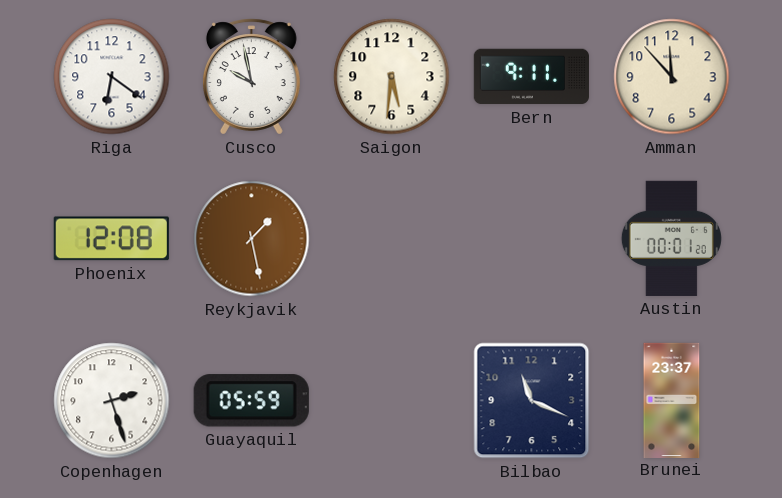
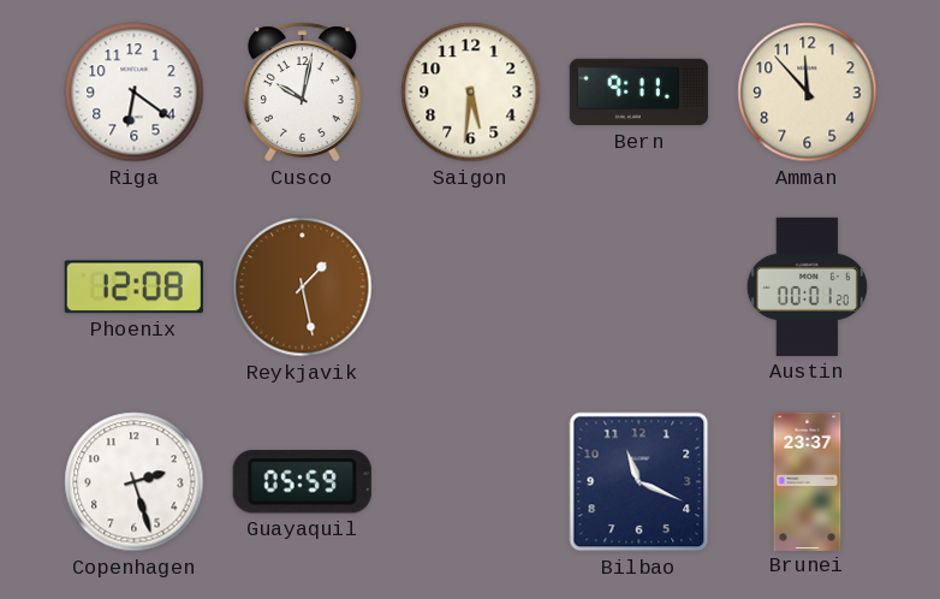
Cusco: 9:58 -> 10:02
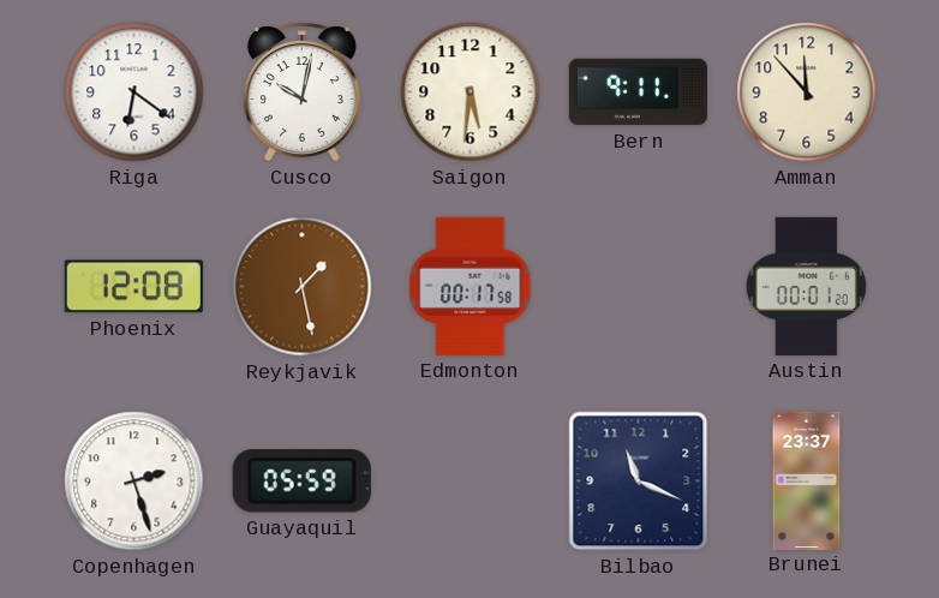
Edmonton: none -> 00:17
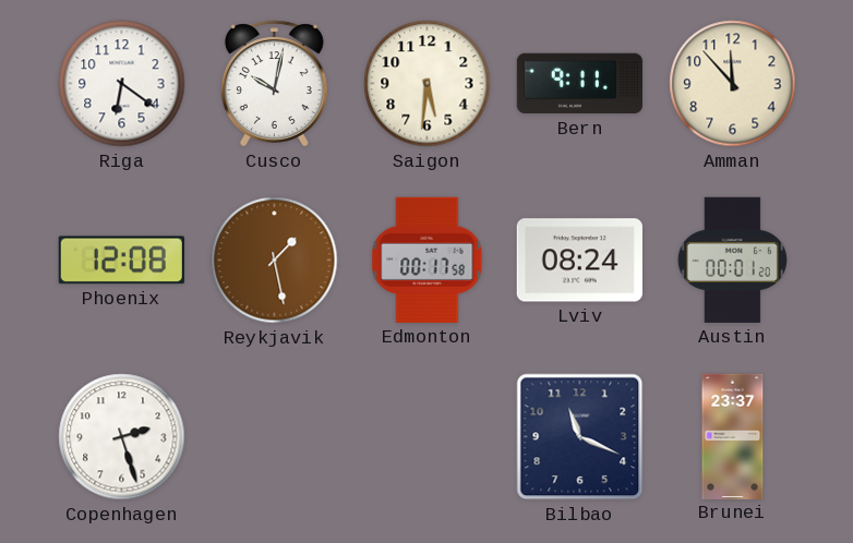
Lviv: none -> 08:24
Guayaquil: 05:59 -> none
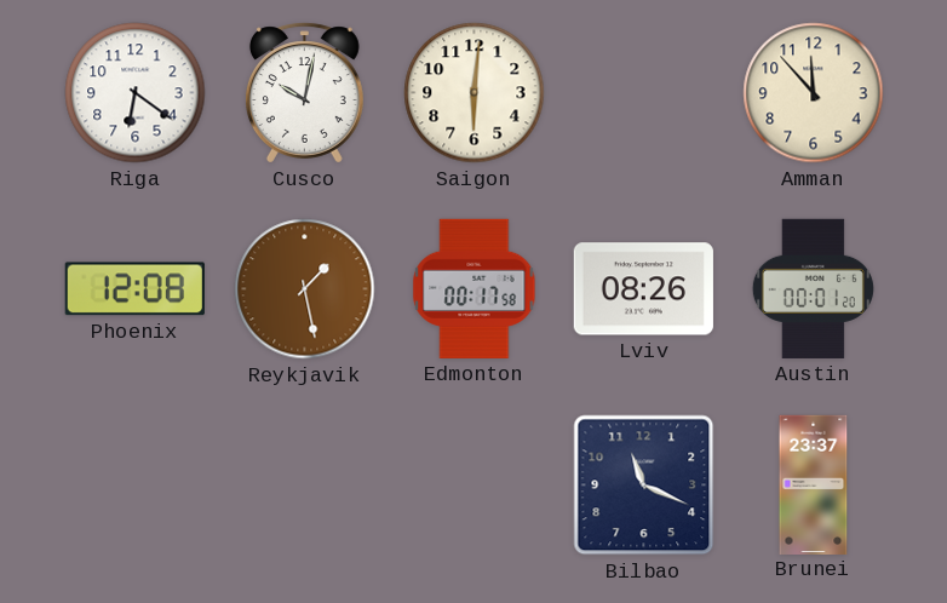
Saigon: 5:31 -> 6:01
Bern: 9:11 -> none
Lviv: 08:24 -> 08:26
Copenhagen: 2:27 -> none
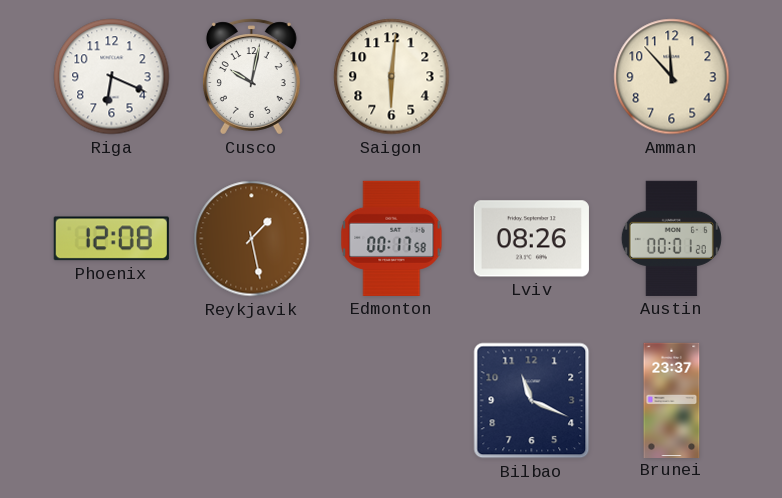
Riga: 6:21 -> 6:19
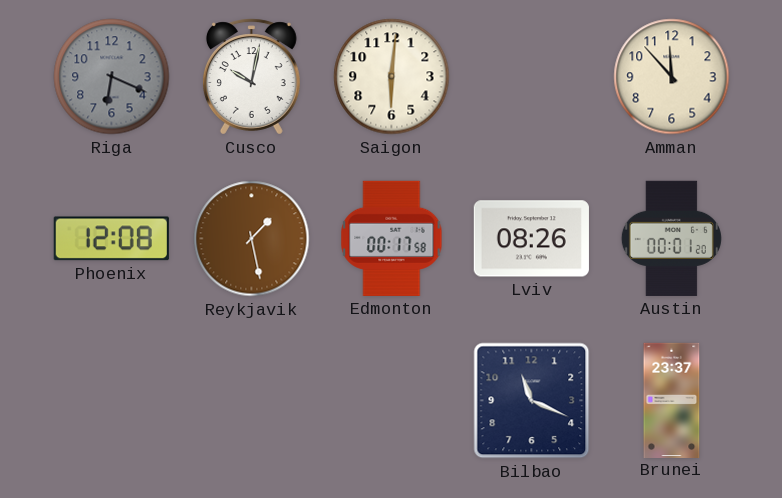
Riga dial: white -> grey
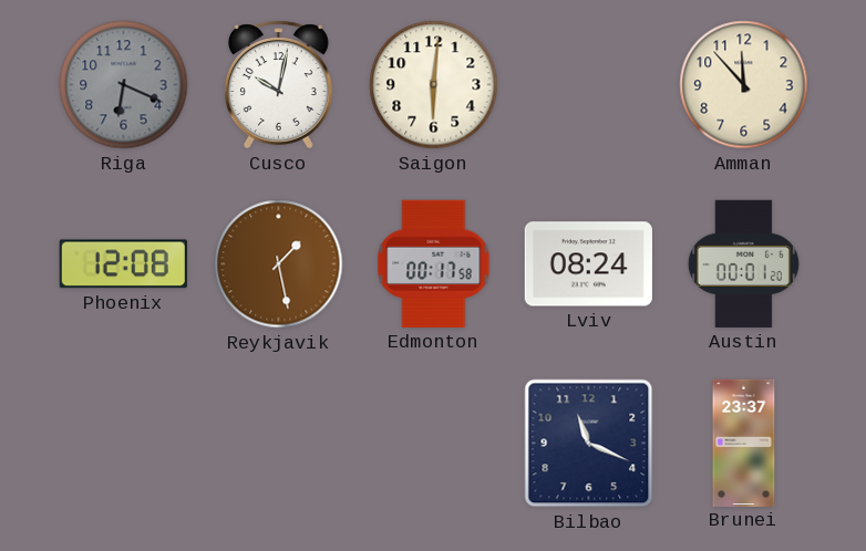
Lviv: 08:26 -> 08:24
